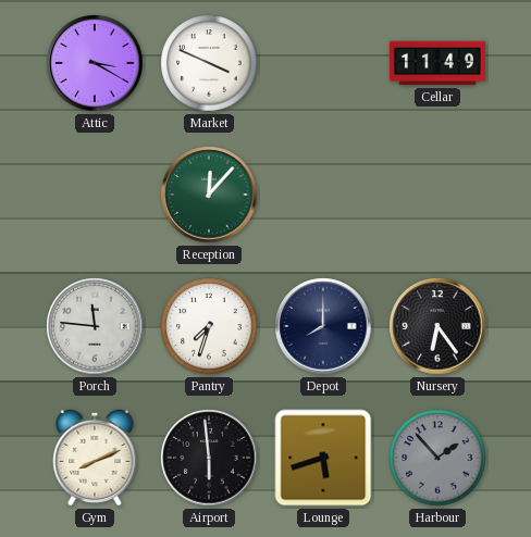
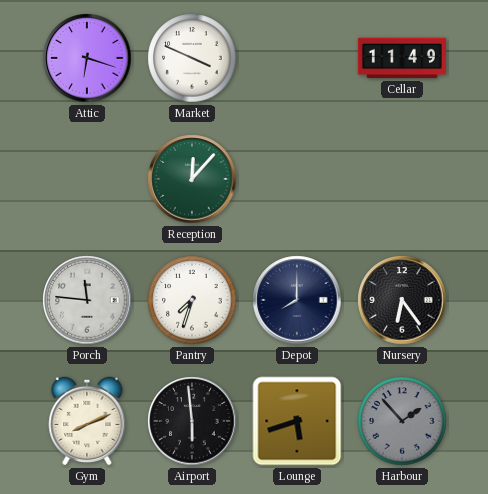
Attic: 3:20 -> 6:18
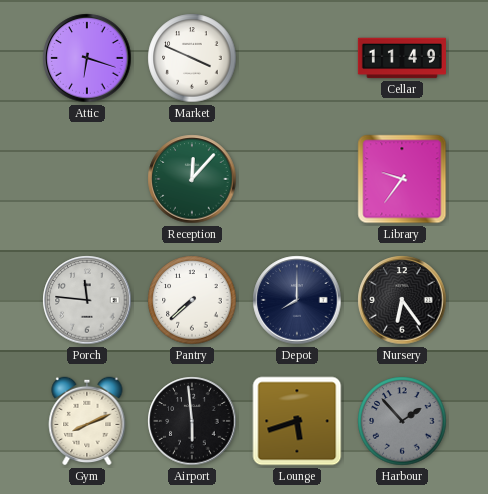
Library: none -> 9:36
Pantry: 7:33 -> 7:38
